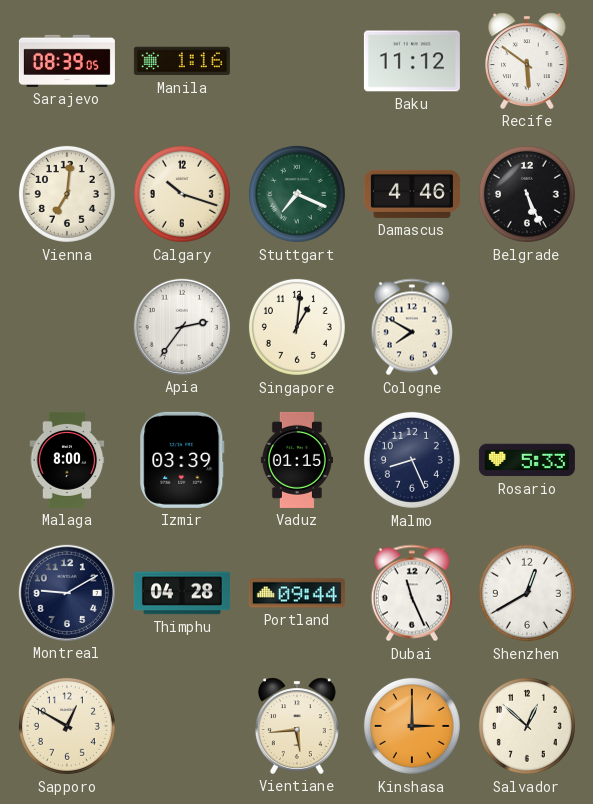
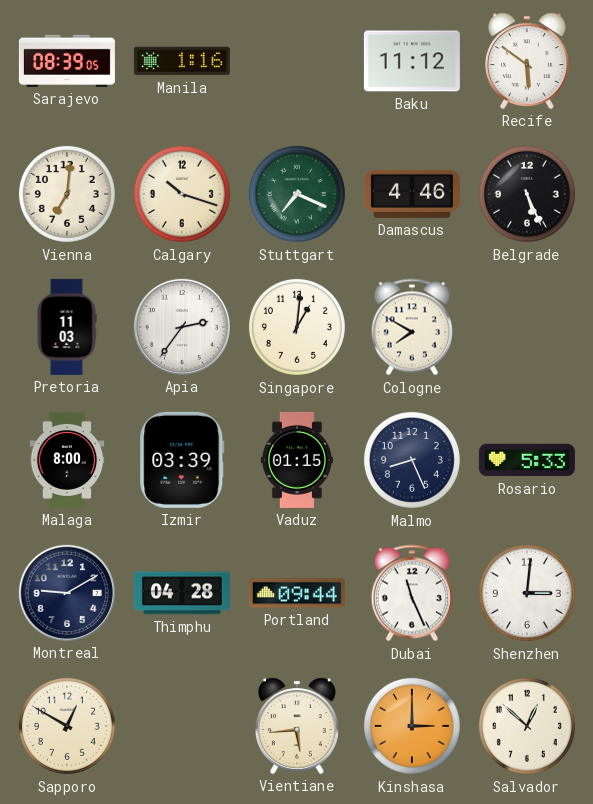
Pretoria: none -> 11:03
Shenzhen: 12:40 -> 3:01
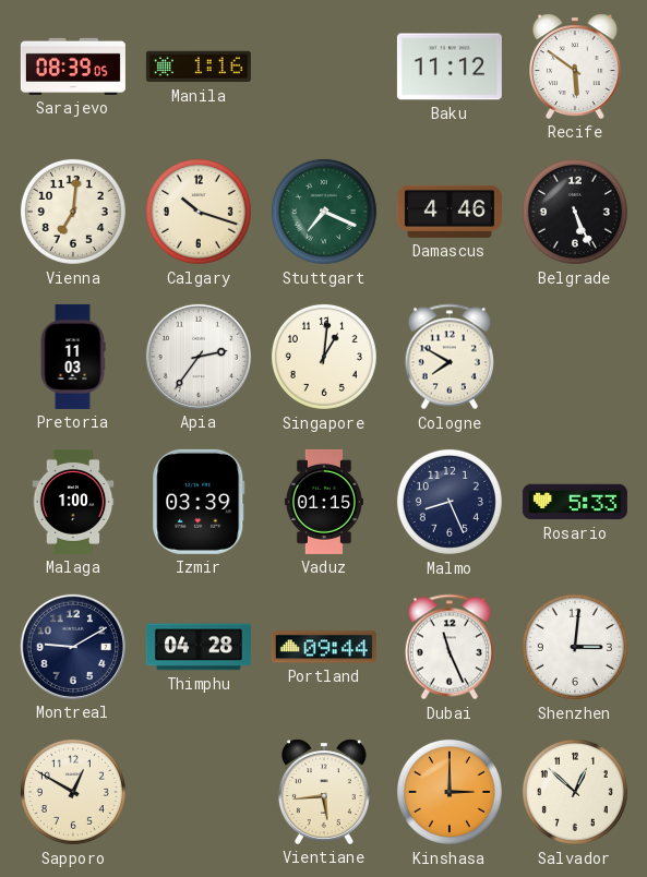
Malaga: 8:00 -> 1:00
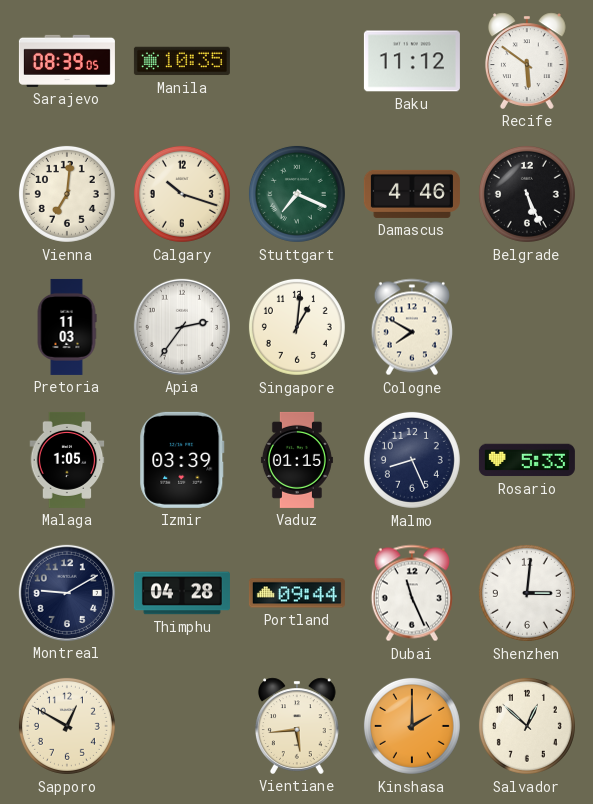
Manila: 1:16 -> 10:35
Malaga: 1:00 -> 1:05
Kinshasa: 3:00 -> 2:00
